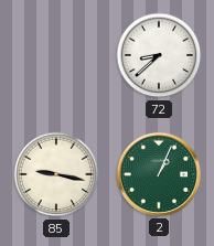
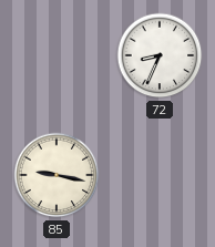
72: 8:38 -> 8:34
2: 1:04 -> none
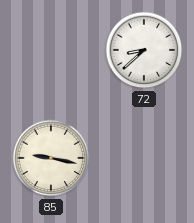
72: 8:34 -> 8:38
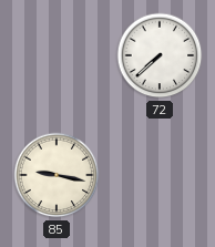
72: 8:38 -> 7:38
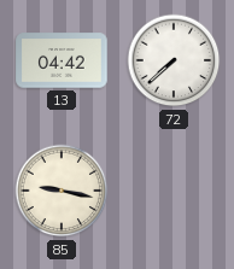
13: none -> 04:42
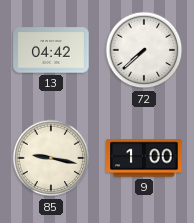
9: none -> 1:00
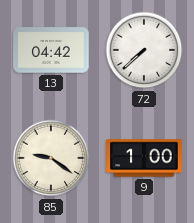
85: 9:17 -> 9:21
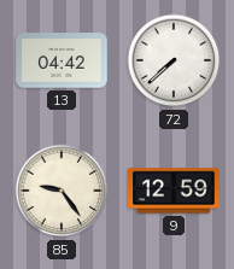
85: 9:21 -> 9:24
9: 1:00 -> 12:59
